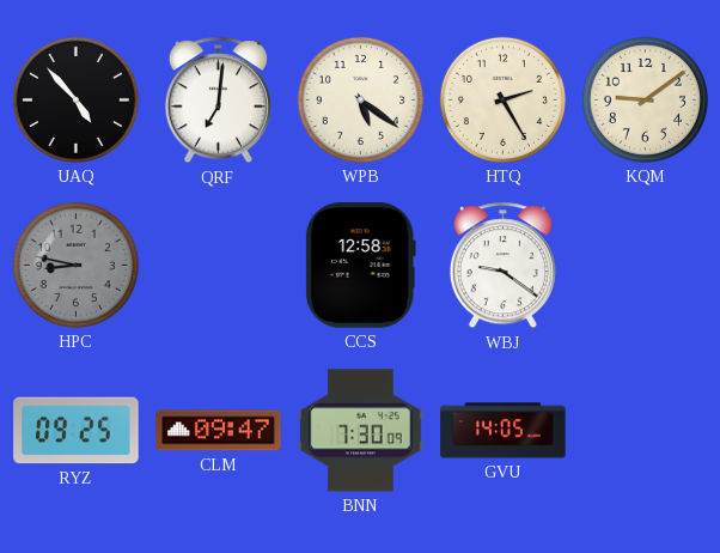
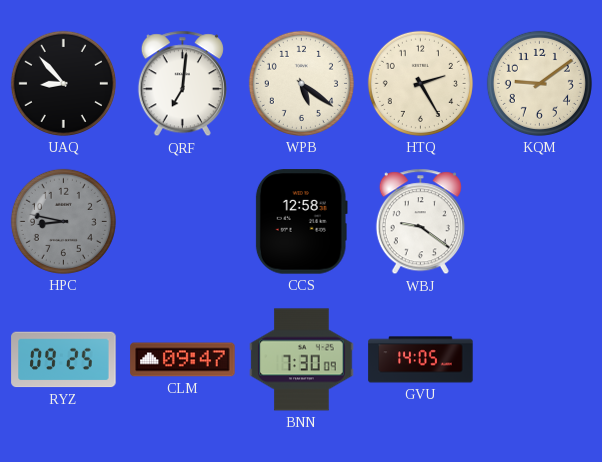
UAQ: 4:53 -> 8:53
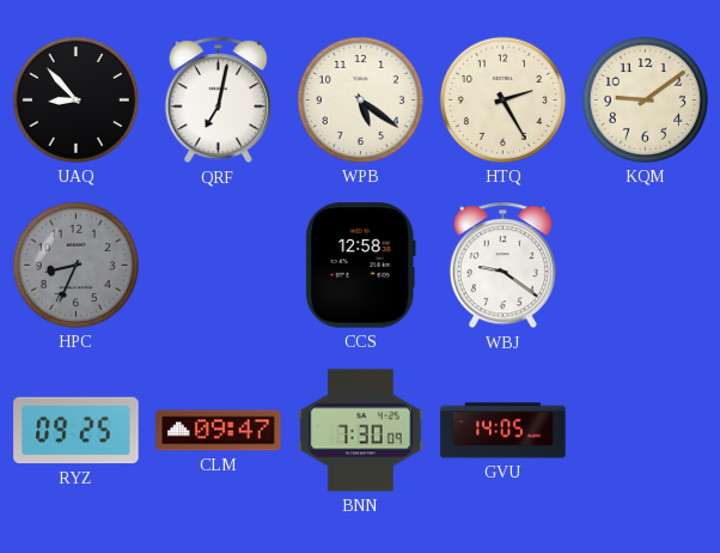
QRF: 7:01 -> 7:02
HPC: 8:47 -> 8:34
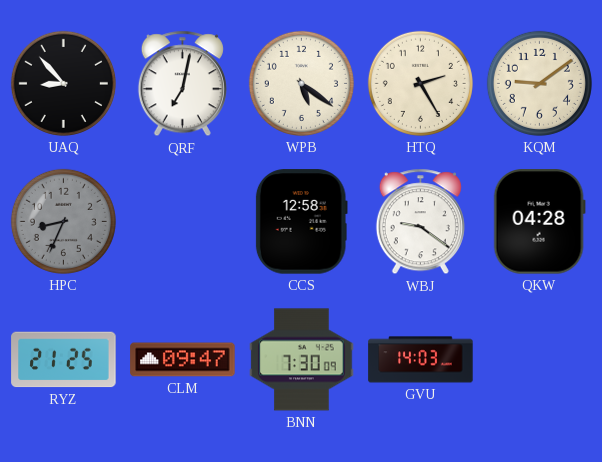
QKW: none -> 04:28
RYZ: 09:25 -> 21:25
GVU: 14:05 -> 14:03
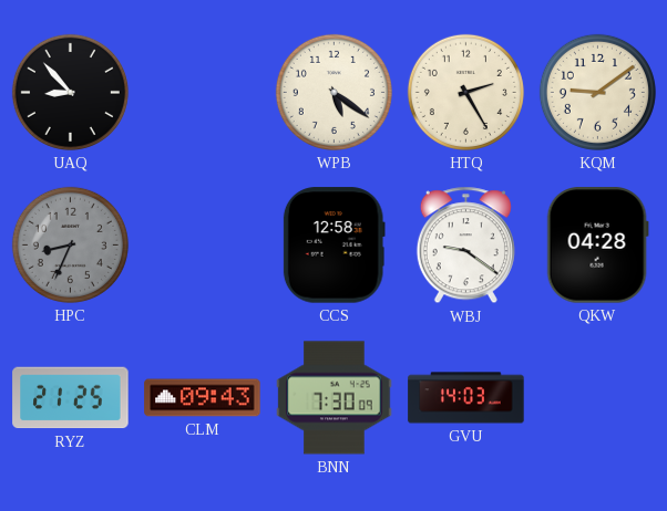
QRF: 7:02 -> none
CLM: 09:47 -> 09:43
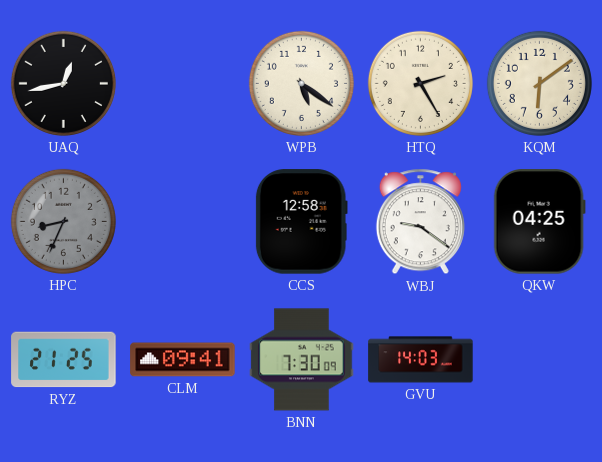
UAQ: 8:53 -> 12:43
KQM: 9:09 -> 6:09
QKW: 04:28 -> 04:25
CLM: 09:43 -> 09:41
